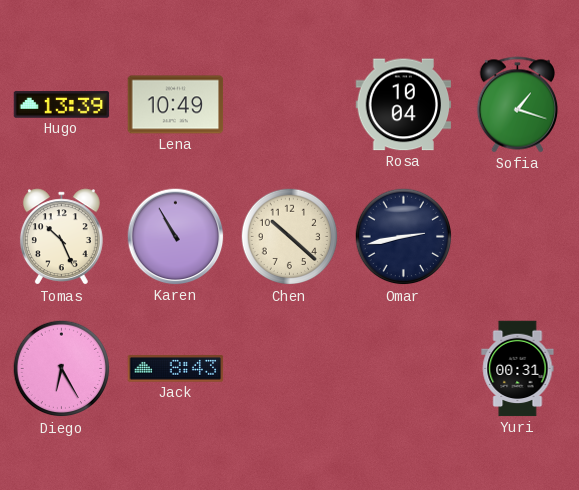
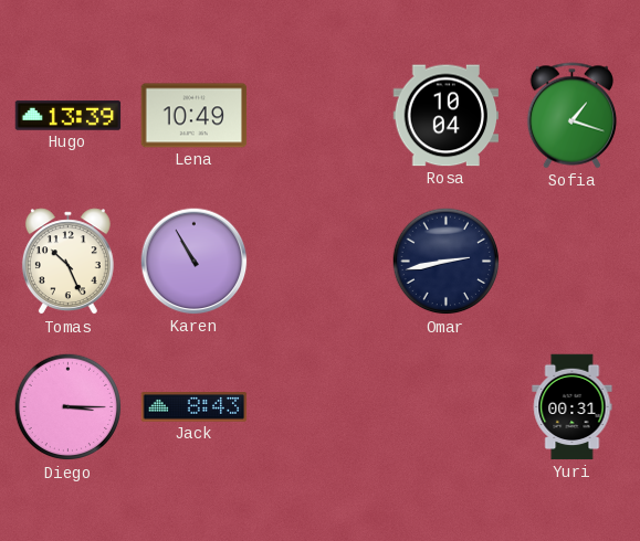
Chen: 10:22 -> none
Diego: 6:25 -> 3:15
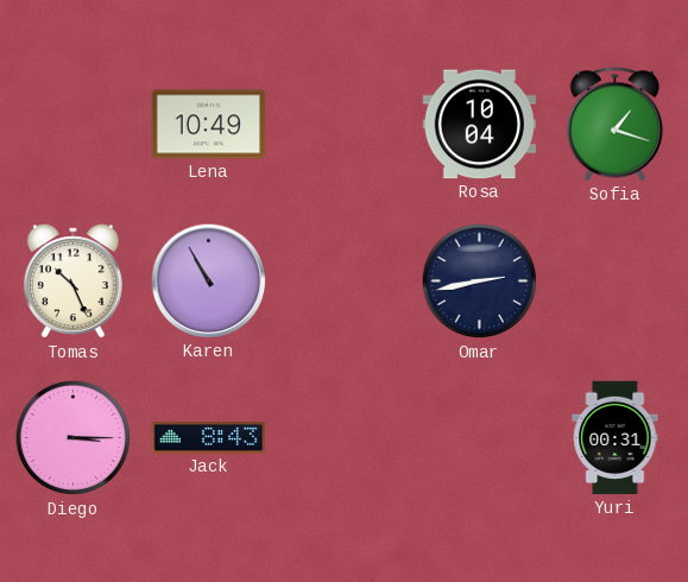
Hugo: 13:39 -> none
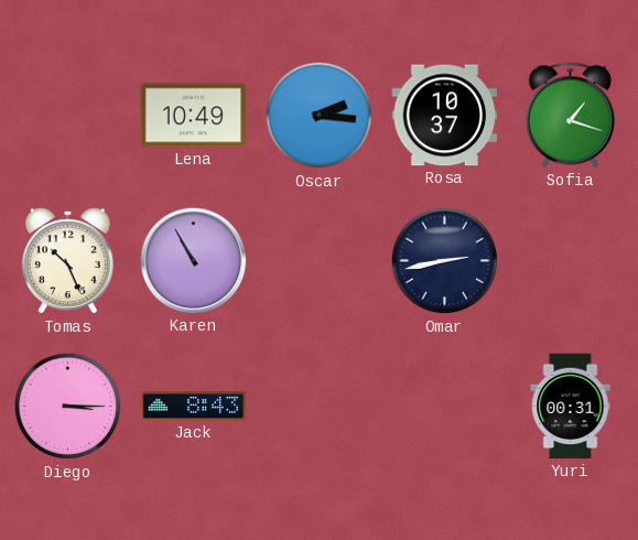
Oscar: none -> 2:16
Rosa: 10:04 -> 10:37
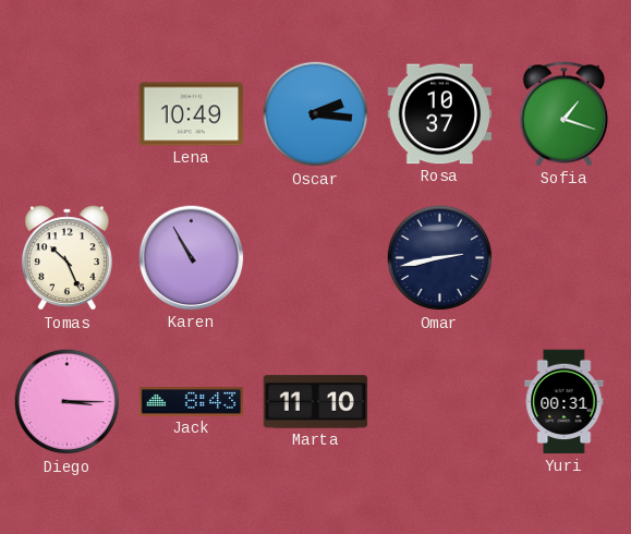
Marta: none -> 11:10
